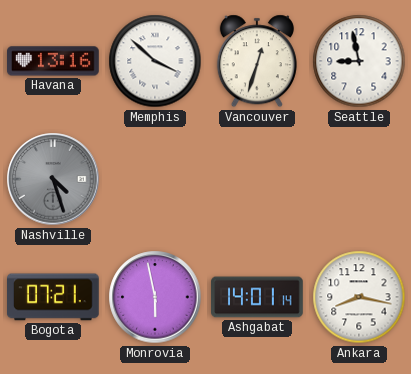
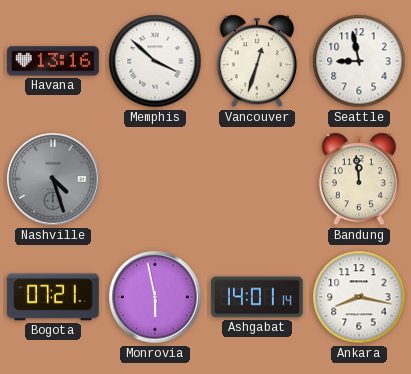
Bandung: none -> 11:59
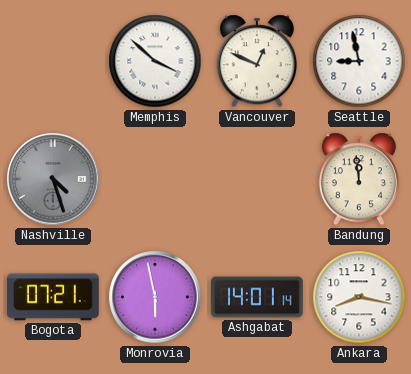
Havana: 13:16 -> none
Vancouver: 12:33 -> 12:49
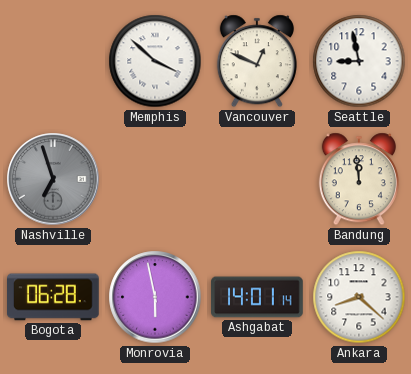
Nashville: 4:27 -> 6:57
Bogota: 07:21 -> 06:28
Ankara: 8:17 -> 8:22
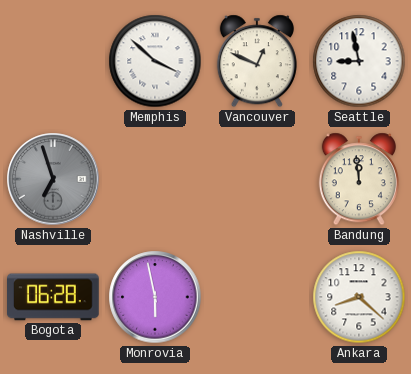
Ashgabat: 14:01 -> none
